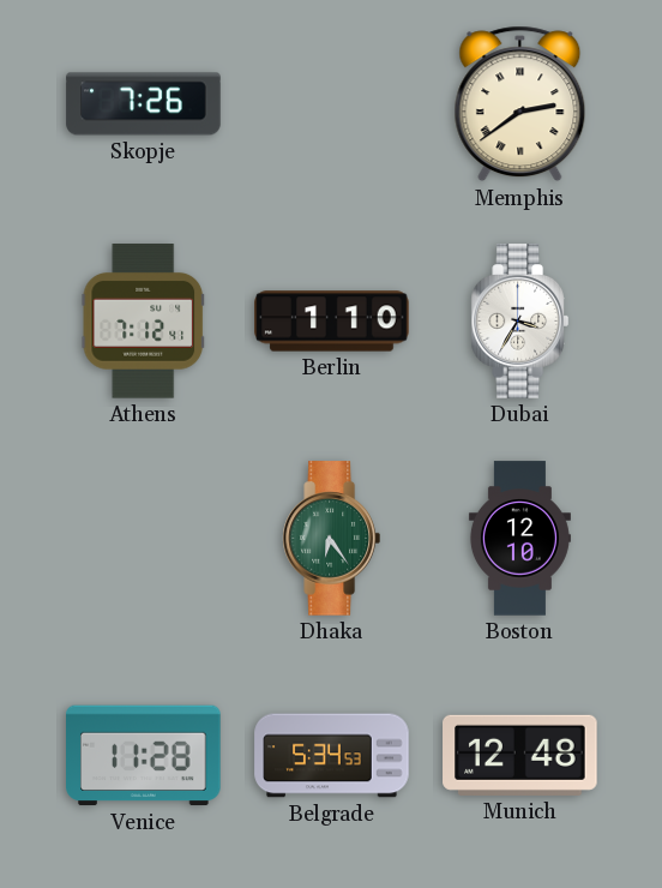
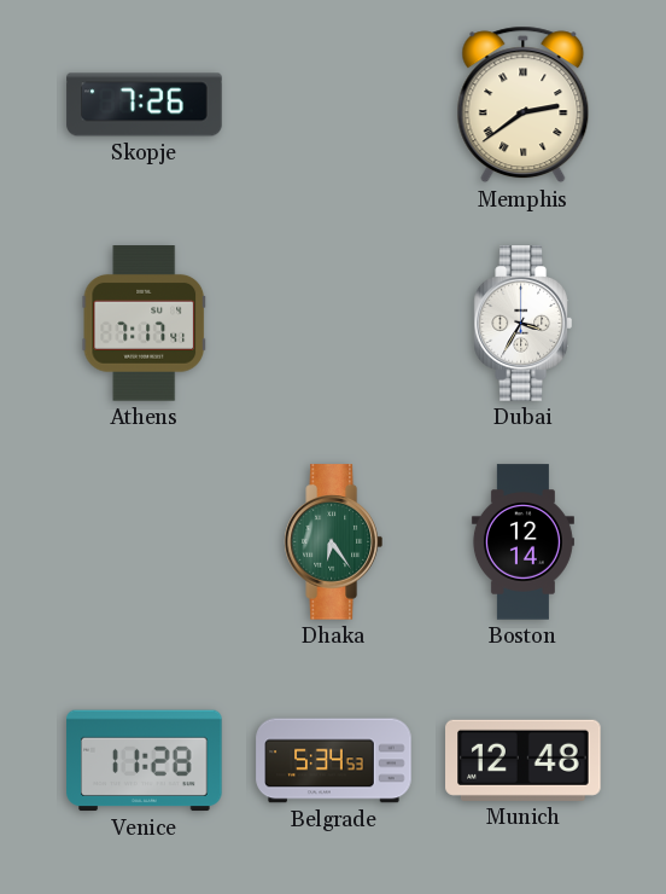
Athens: 7:12 -> 7:17
Berlin: 1:10 -> none
Boston: 12:10 -> 12:14
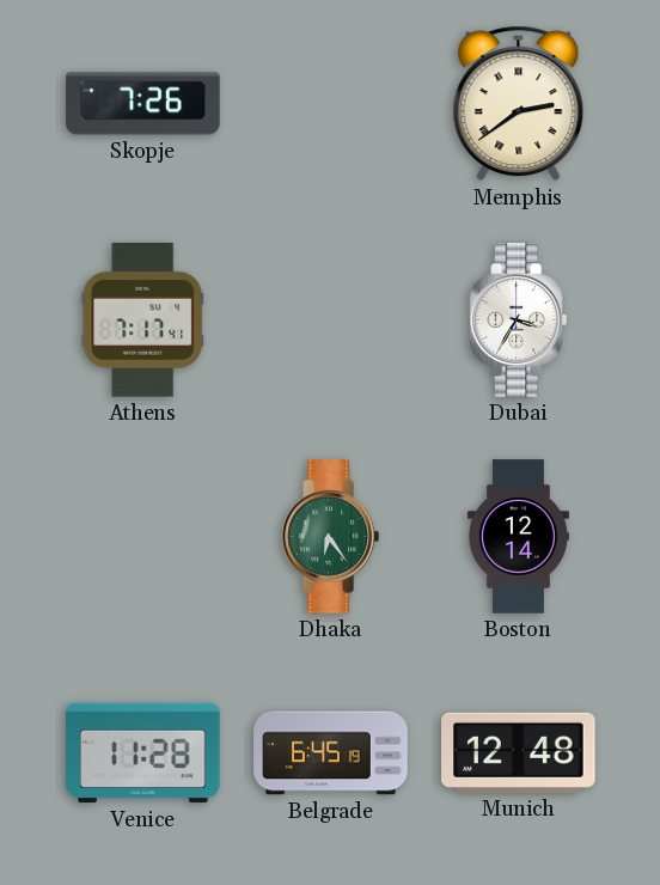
Belgrade: 5:34 -> 6:45
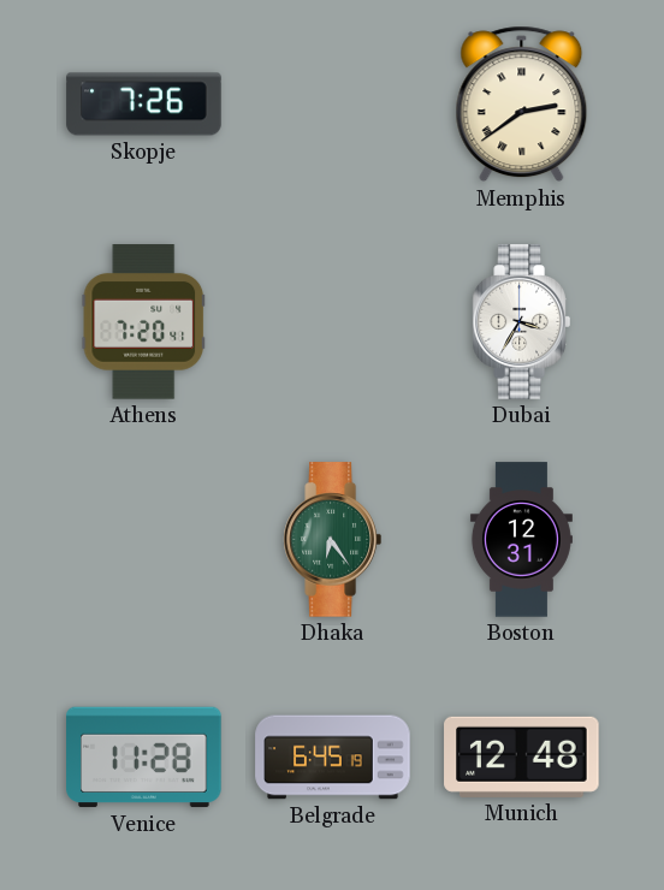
Athens: 7:17 -> 7:20
Boston: 12:14 -> 12:31
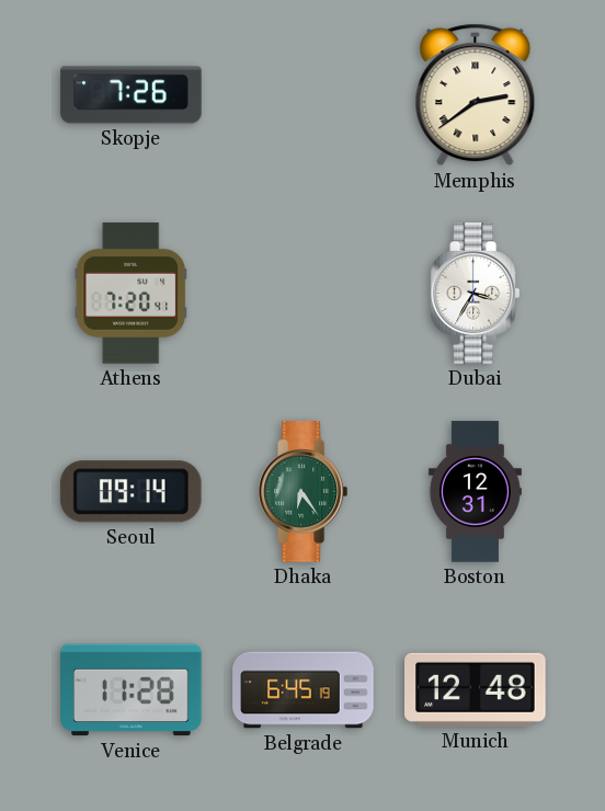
Seoul: none -> 09:14
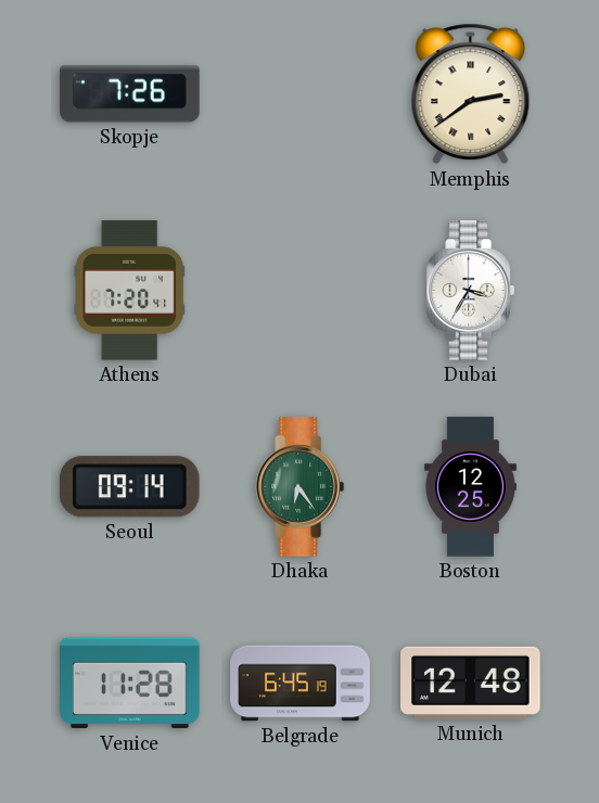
Boston: 12:31 -> 12:25
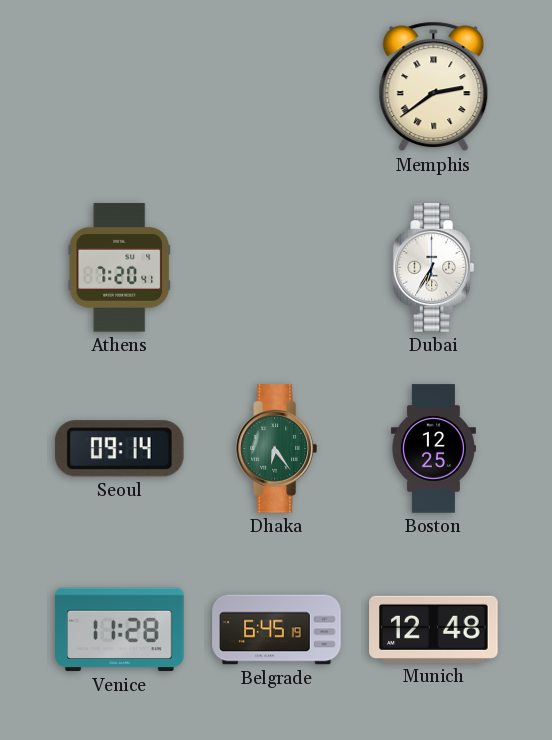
Skopje: 7:26 -> none
Dubai: 3:35 -> 6:35
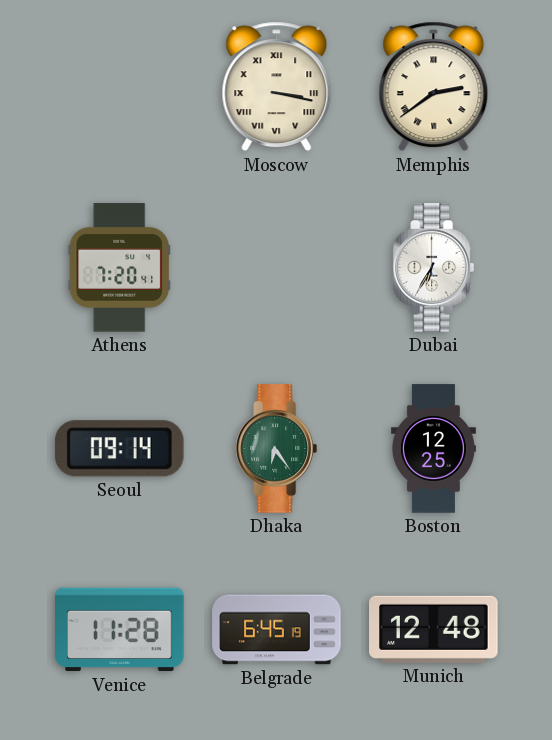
Moscow: none -> 3:17
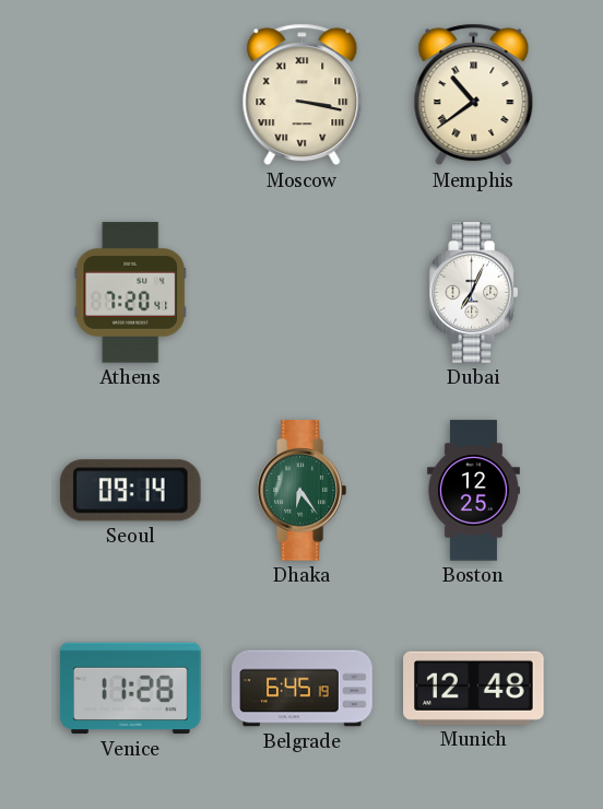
Memphis: 2:39 -> 10:39
Dubai: 6:35 -> 7:04
